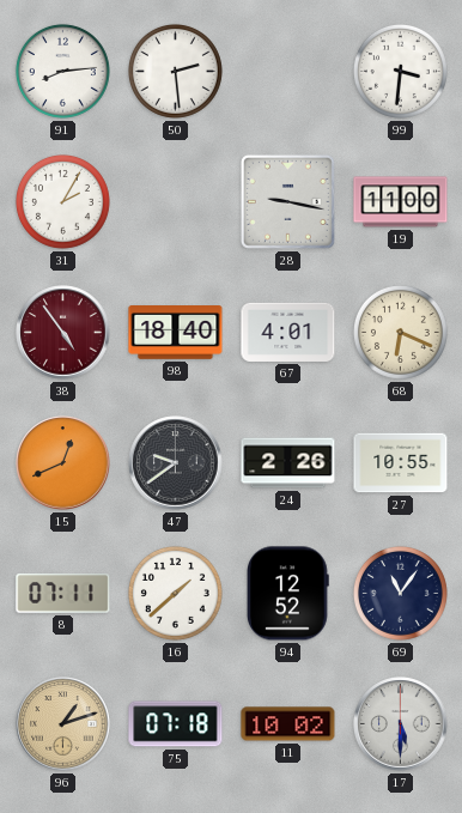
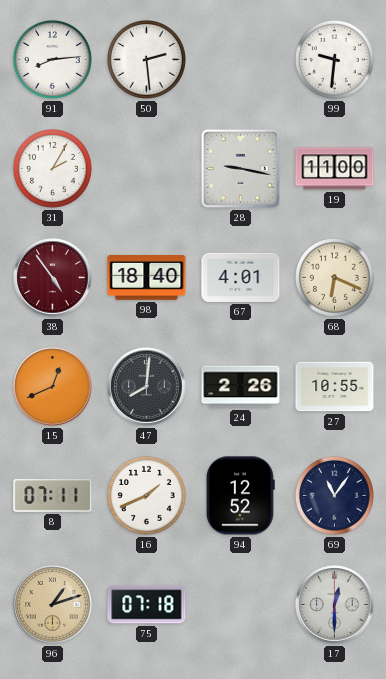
99: 3:31 -> 9:31
47: 9:39 -> 8:01
16: 1:38 -> 1:41
11: 10:02 -> none
17: 5:30 -> 12:30
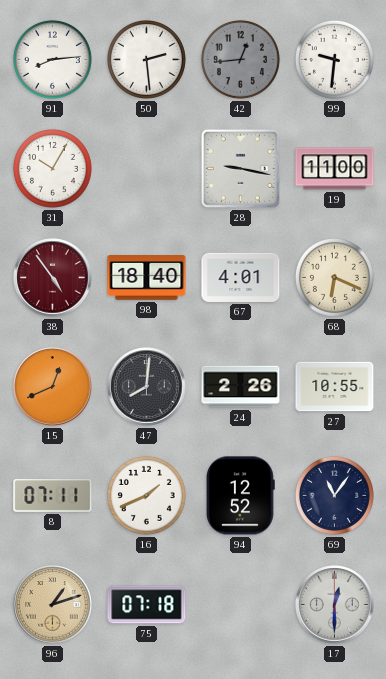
42: none -> 12:44
31: 2:05 -> 10:05
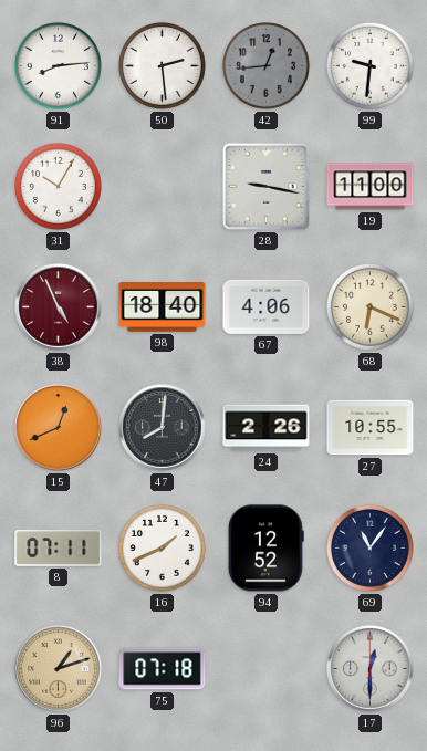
38: 4:54 -> 4:56
67: 4:01 -> 4:06
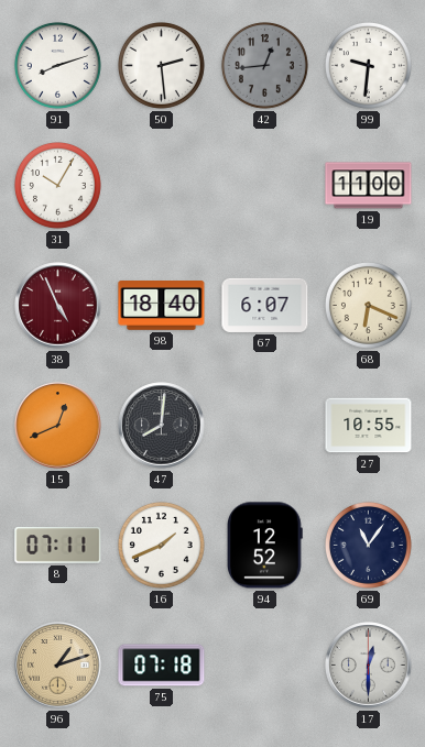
91: 8:14 -> 8:12
28: 9:17 -> none
67: 4:06 -> 6:07
24: 2:26 -> none
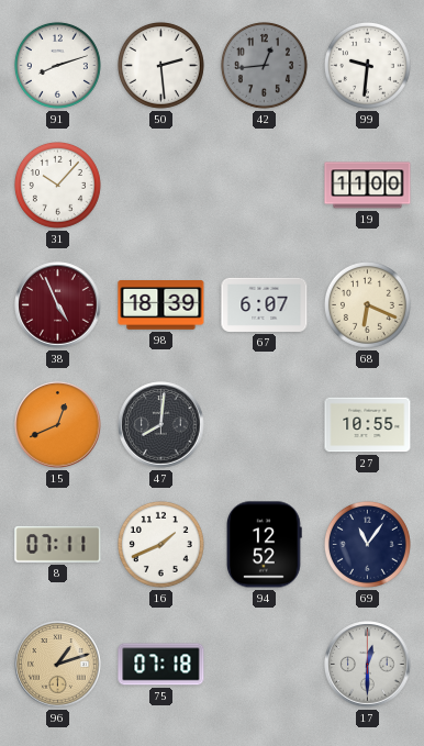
31: 10:05 -> 10:07
98: 18:40 -> 18:39
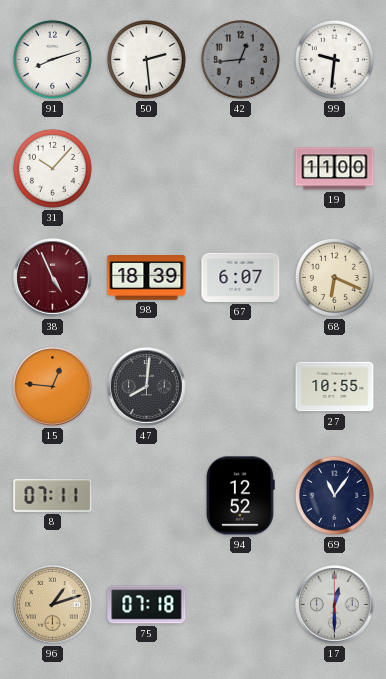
15: 12:41 -> 12:46
16: 1:41 -> none
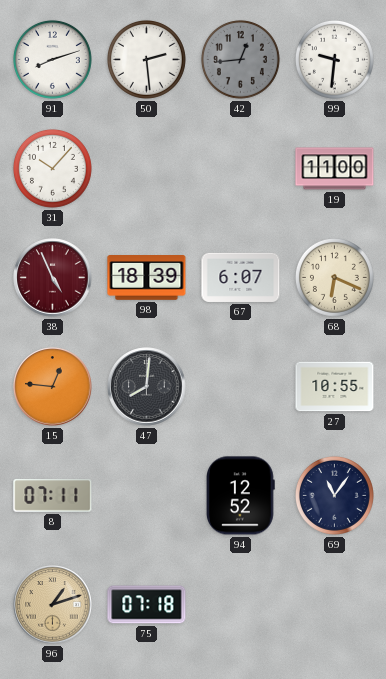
17: 12:30 -> none
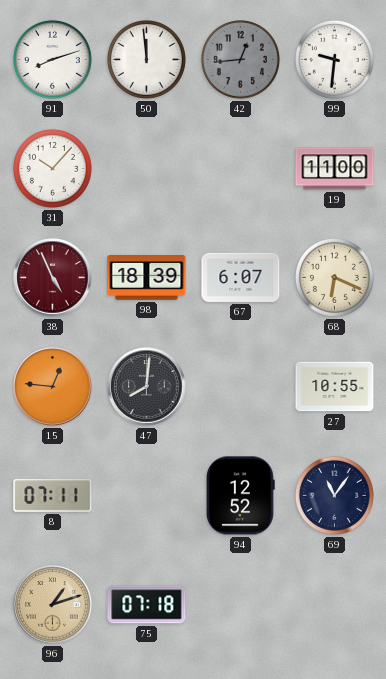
50: 2:29 -> 11:59
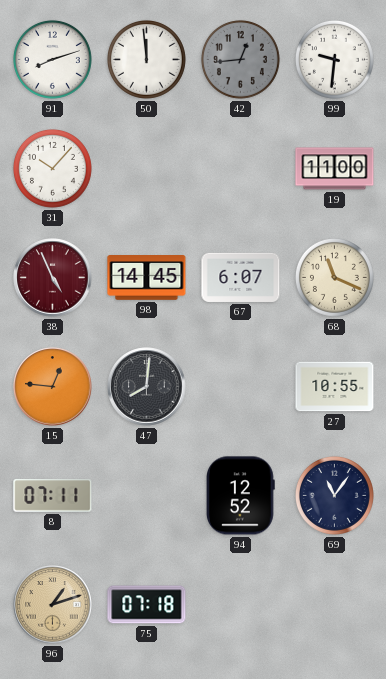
98: 18:39 -> 14:45
68: 6:19 -> 11:19
